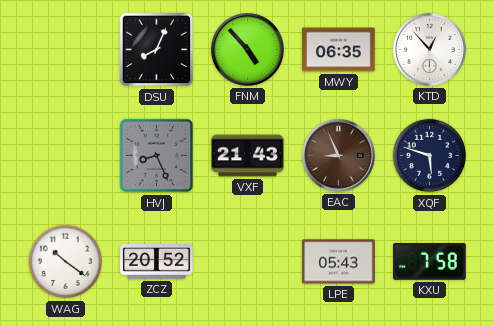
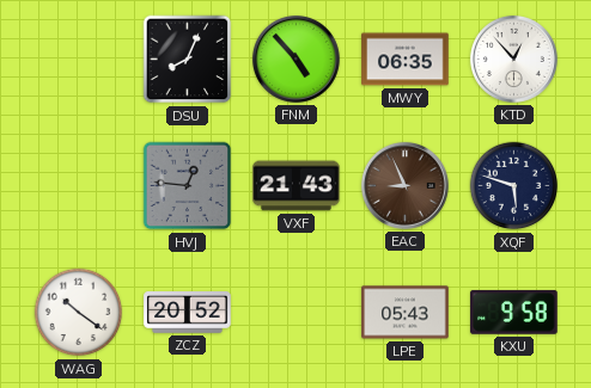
HVJ: 8:26 -> 12:46
KXU: 7:58 -> 9:58
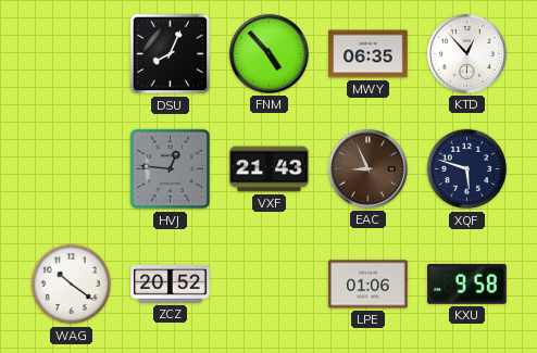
LPE: 05:43 -> 01:06
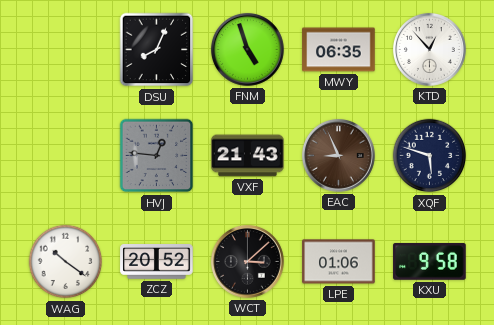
FNM: 4:53 -> 4:57
WCT: none -> 3:08
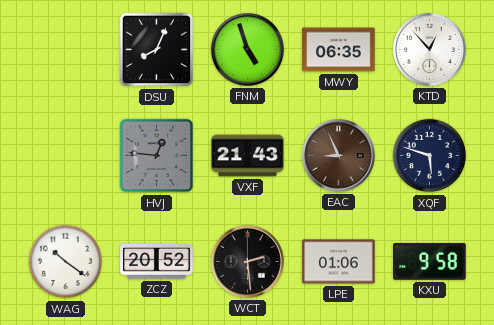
WCT: 3:08 -> 2:29
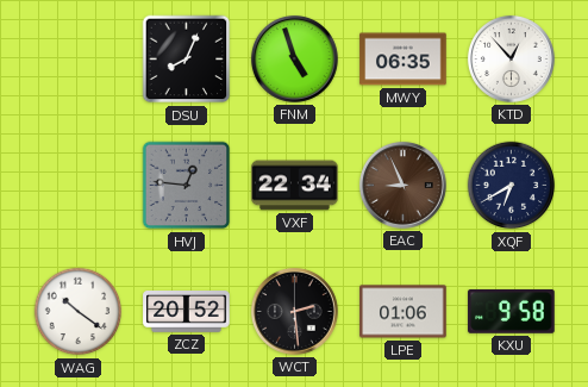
VXF: 21:43 -> 22:34
XQF: 5:48 -> 6:40
